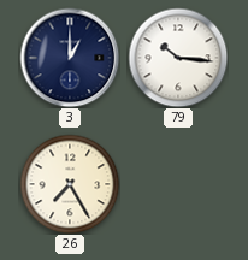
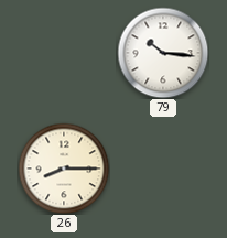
3: 1:00 -> none
26: 7:25 -> 8:15
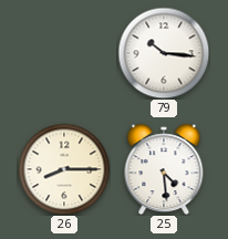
25: none -> 4:29
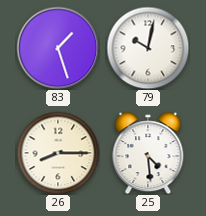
83: none -> 1:27
79: 10:16 -> 10:02
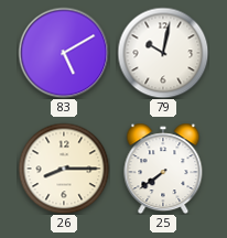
83: 1:27 -> 5:10
25: 4:29 -> 7:39
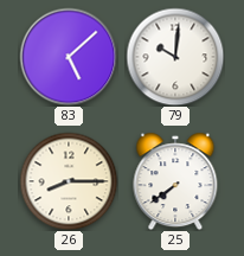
83: 5:10 -> 5:08
79: 10:02 -> 10:01
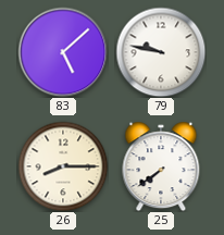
79: 10:01 -> 9:47
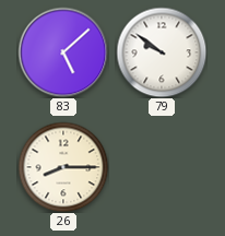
79: 9:47 -> 9:51
25: 7:39 -> none
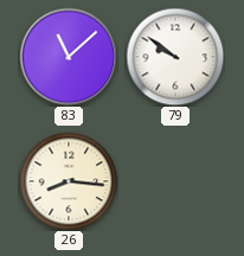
83: 5:08 -> 11:08
26: 8:15 -> 8:16
